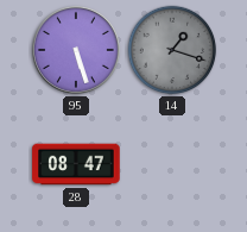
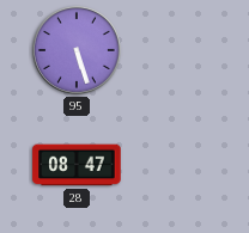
14: 1:18 -> none
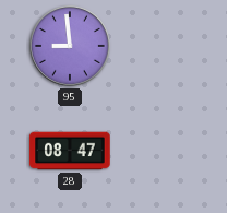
95: 5:27 -> 8:59
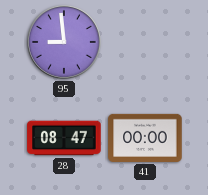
41: none -> 00:00
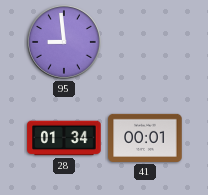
28: 08:47 -> 01:34
41: 00:00 -> 00:01
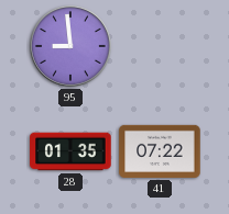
28: 01:34 -> 01:35
41: 00:01 -> 07:22
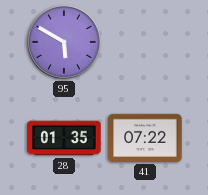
95: 8:59 -> 5:50
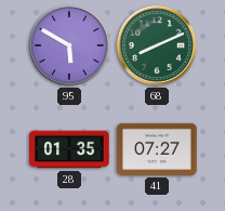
68: none -> 8:11
41: 07:22 -> 07:27
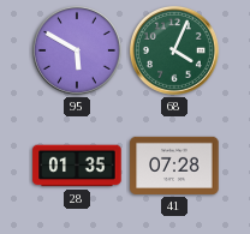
68: 8:11 -> 4:04
41: 07:27 -> 07:28
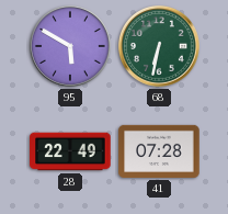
68: 4:04 -> 6:32
28: 01:35 -> 22:49
